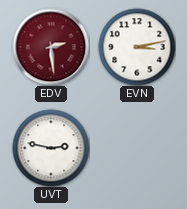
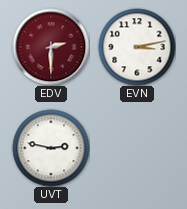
EDV: 2:29 -> 2:30
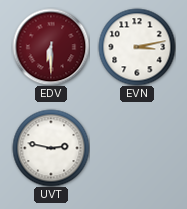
EDV: 2:30 -> 6:30
